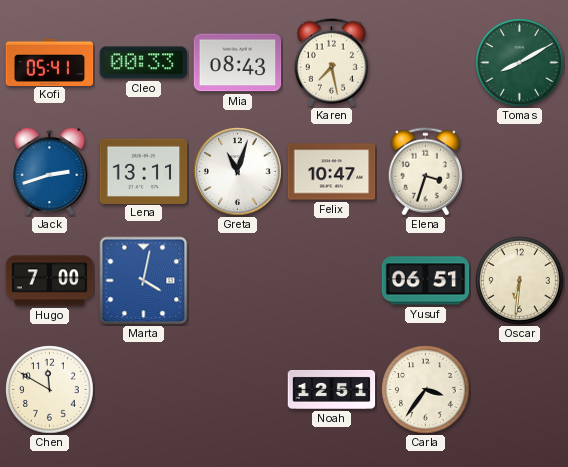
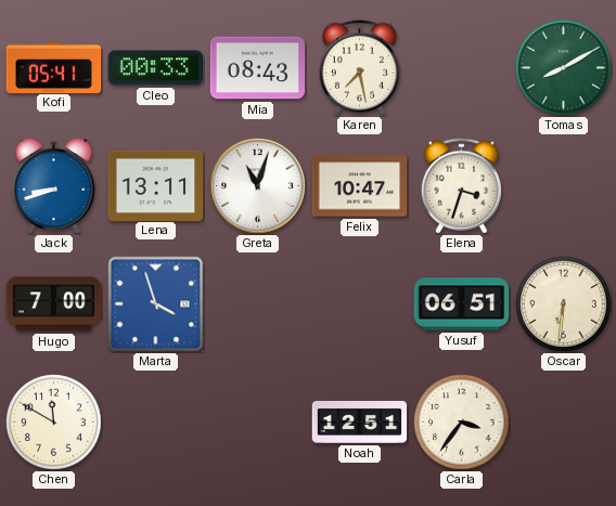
Jack: 2:42 -> 8:42
Marta: 4:02 -> 3:57
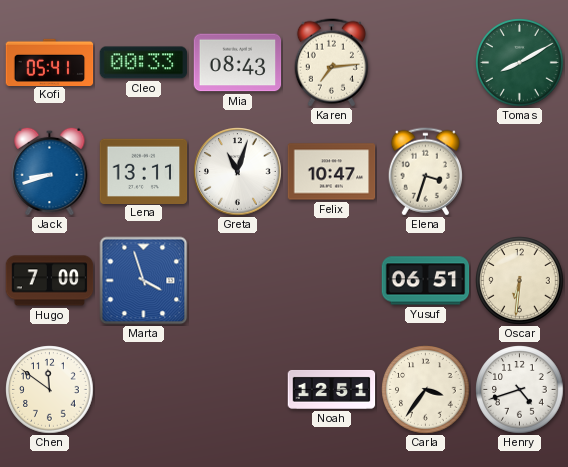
Karen: 7:28 -> 7:14
Chen: 11:50 -> 11:51
Henry: none -> 4:42
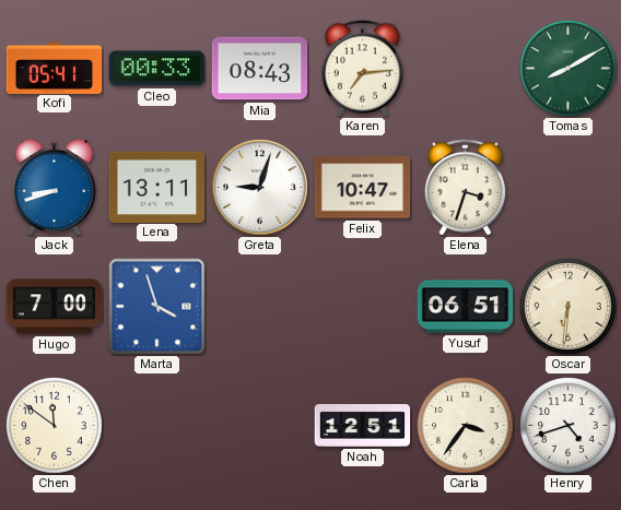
Greta: 11:03 -> 9:03
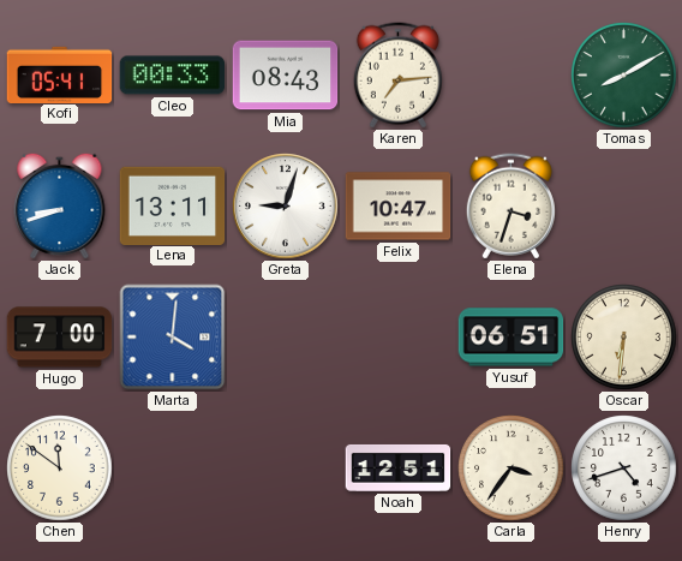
Marta: 3:57 -> 4:01
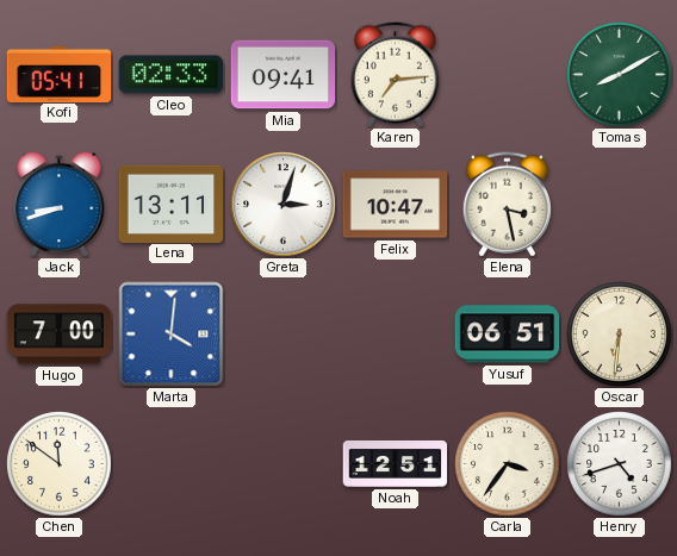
Cleo: 00:33 -> 02:33
Mia: 08:43 -> 09:41
Greta: 9:03 -> 3:03
Elena: 3:33 -> 3:28
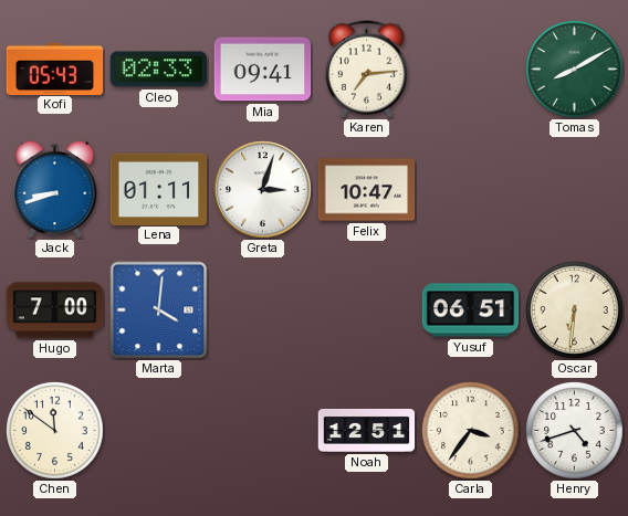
Kofi: 05:41 -> 05:43
Lena: 13:11 -> 01:11
Elena: 3:28 -> none
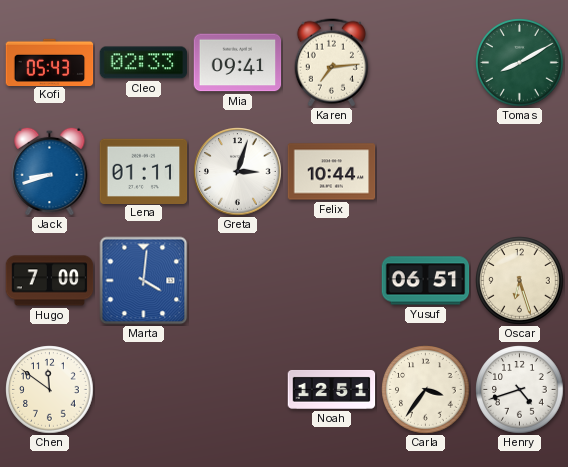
Felix: 10:47 -> 10:44
Oscar: 6:31 -> 6:27
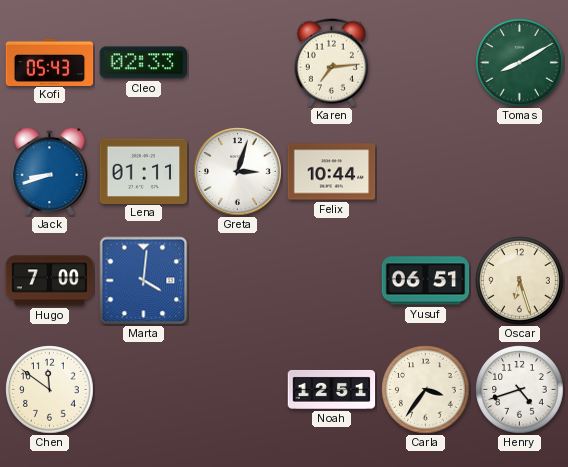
Mia: 09:41 -> none
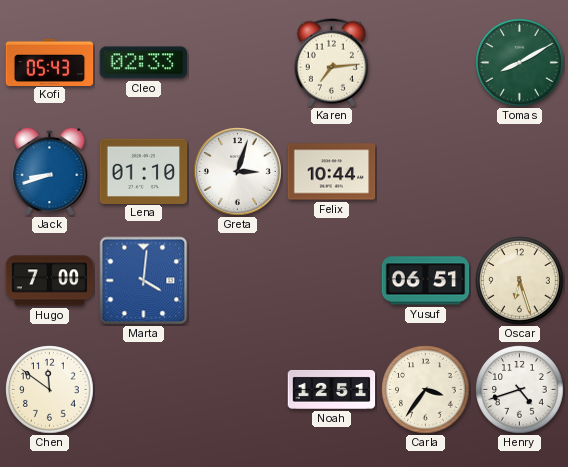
Lena: 01:11 -> 01:10
